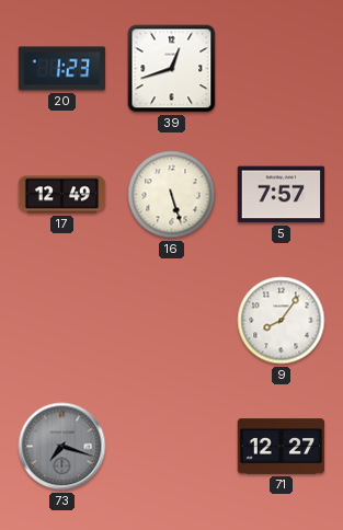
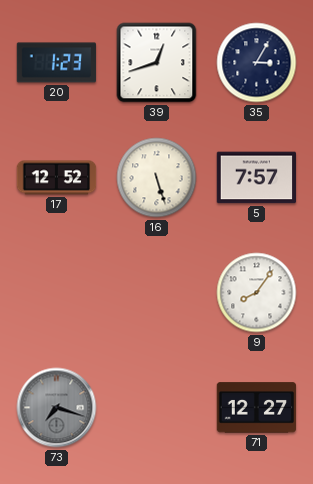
35: none -> 3:05
17: 12:49 -> 12:52
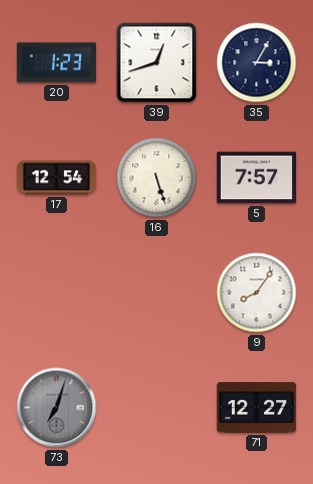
17: 12:52 -> 12:54
73: 7:18 -> 7:03
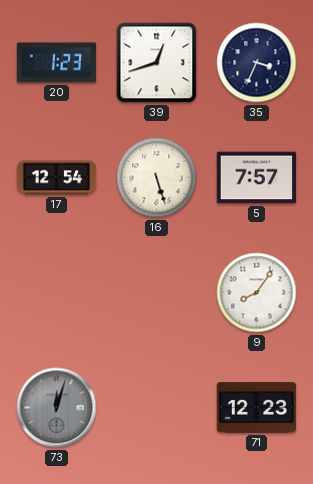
35: 3:05 -> 3:34
73: 7:03 -> 12:03
71: 12:27 -> 12:23
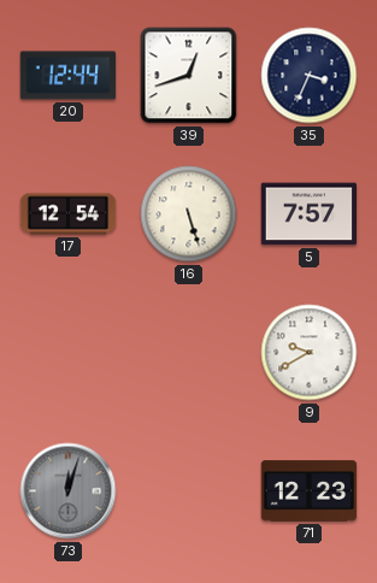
20: 1:23 -> 12:44
9: 8:06 -> 9:40
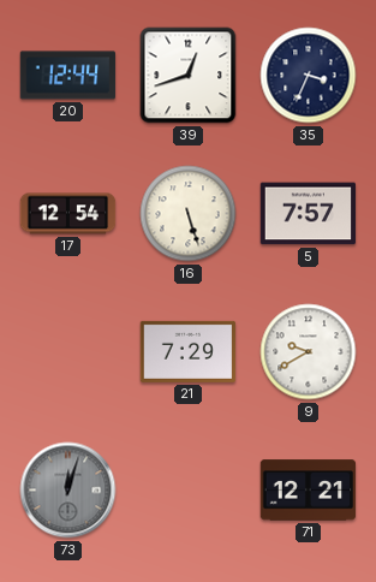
21: none -> 7:29
71: 12:23 -> 12:21
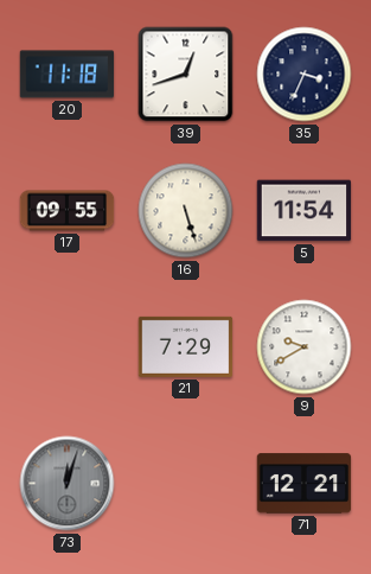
20: 12:44 -> 11:18
17: 12:54 -> 09:55
5: 7:57 -> 11:54
